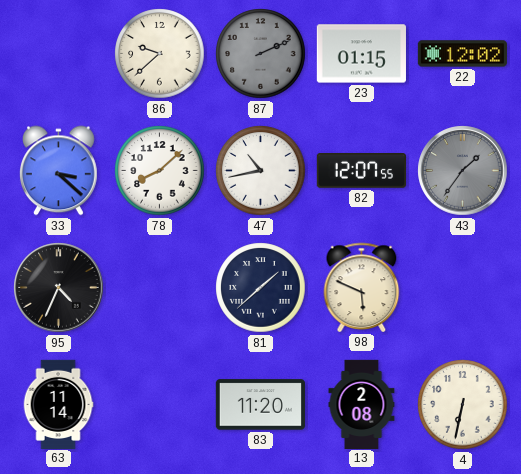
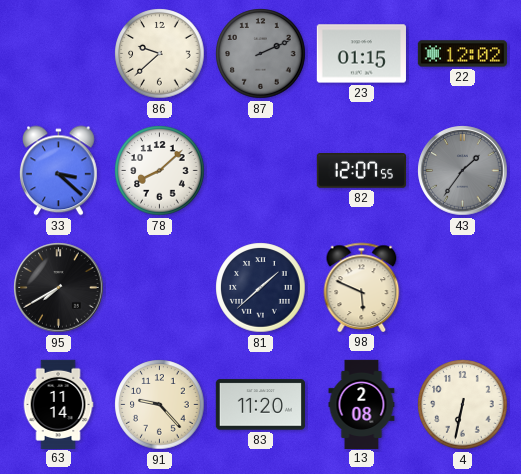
47: 10:43 -> none
95: 4:34 -> 7:40
91: none -> 9:23
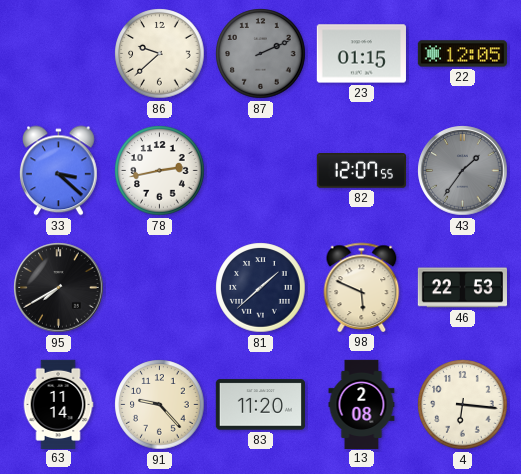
22: 12:02 -> 12:05
78: 8:08 -> 2:43
46: none -> 22:53
4: 6:32 -> 6:16
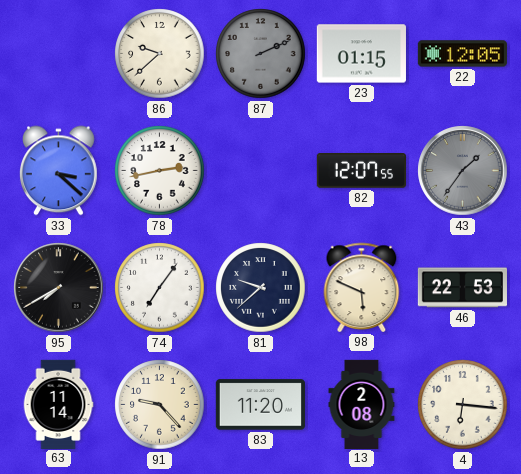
74: none -> 7:06
81: 1:38 -> 9:38
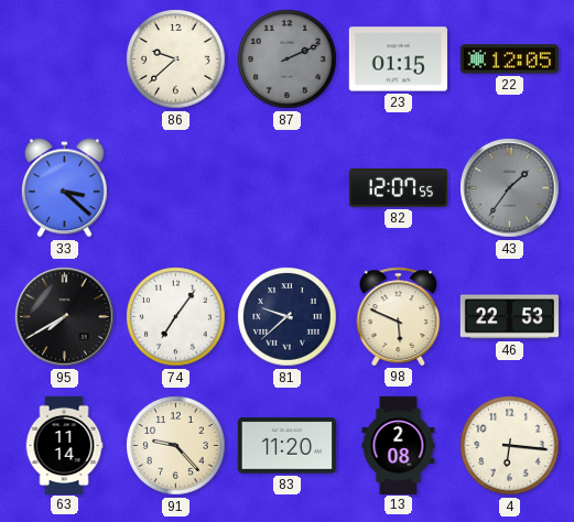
78: 2:43 -> none
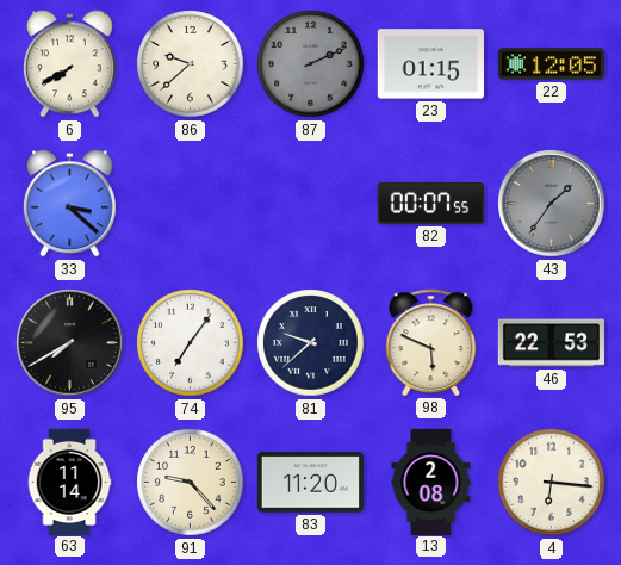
6: none -> 7:40
82: 12:07 -> 00:07
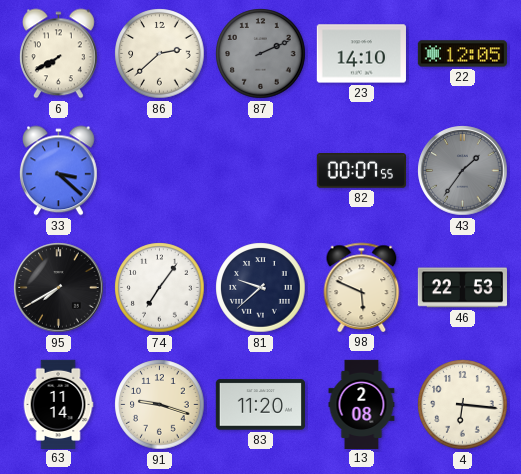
86: 9:38 -> 2:38
23: 01:15 -> 14:10
91: 9:23 -> 9:18
